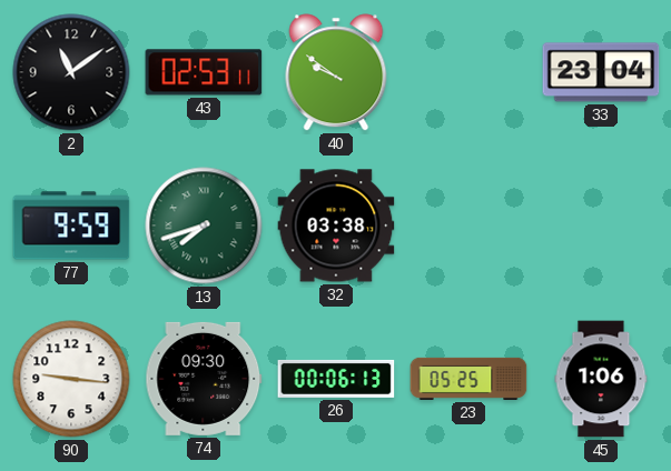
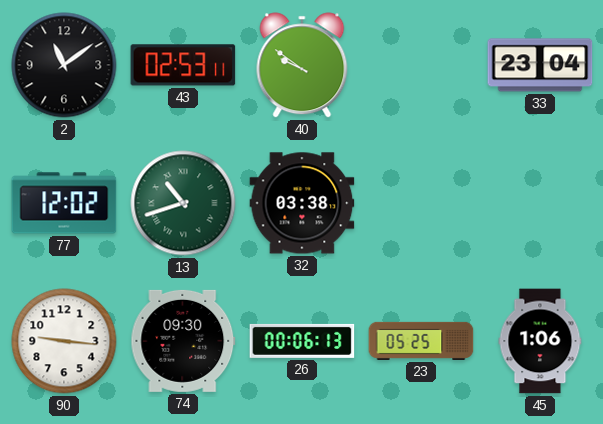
77: 9:59 -> 12:02
13: 7:42 -> 10:42
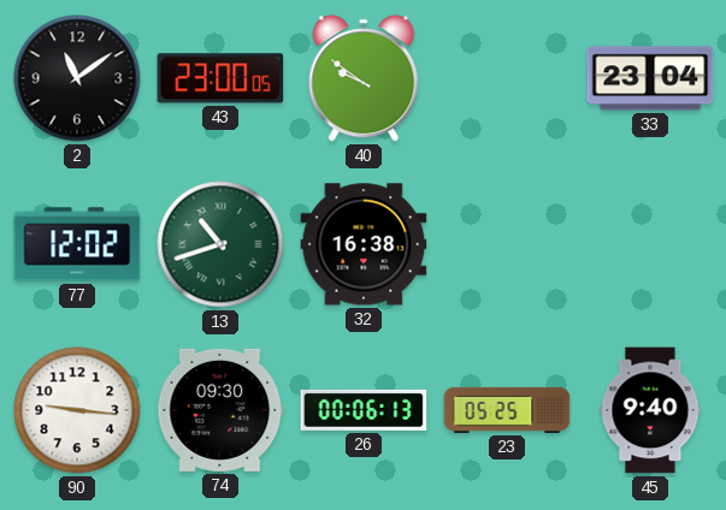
43: 02:53 -> 23:00
32: 03:38 -> 16:38
45: 1:06 -> 9:40
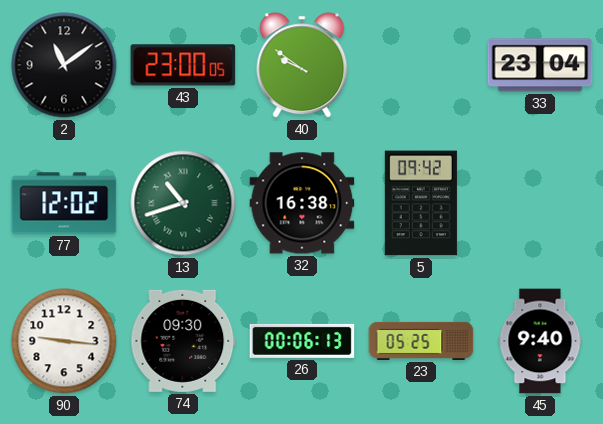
5: none -> 09:42
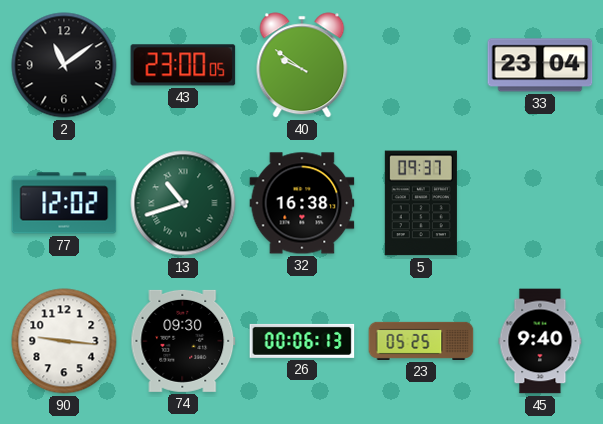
5: 09:42 -> 09:37
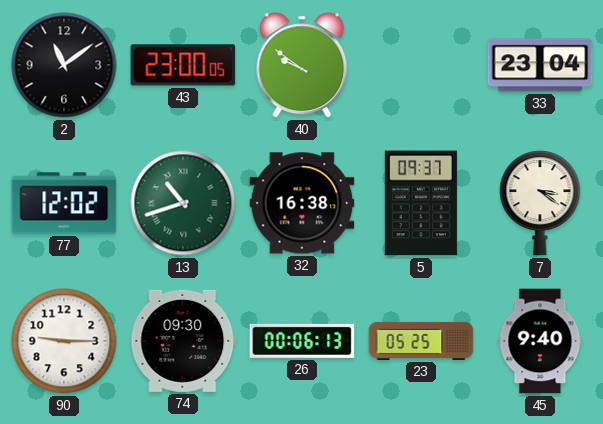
7: none -> 3:21
90: 9:16 -> 9:15
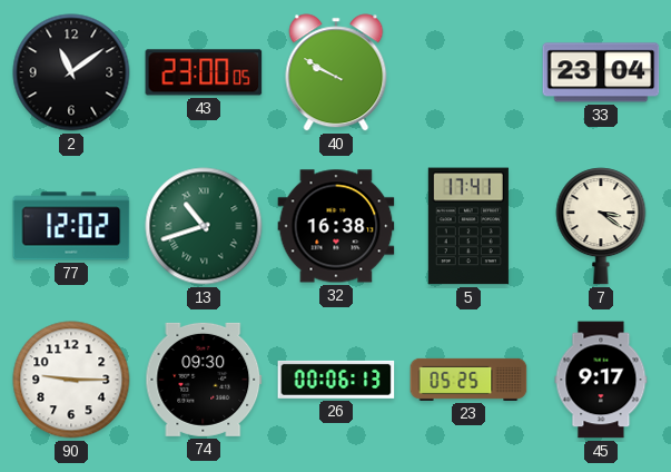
40: 9:51 -> 9:50
5: 09:37 -> 17:41
45: 9:40 -> 9:17
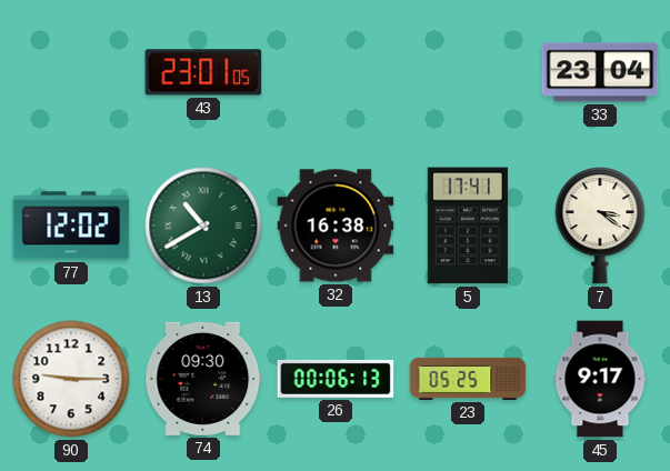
2: 11:09 -> none
43: 23:00 -> 23:01
40: 9:50 -> none
13: 10:42 -> 10:40
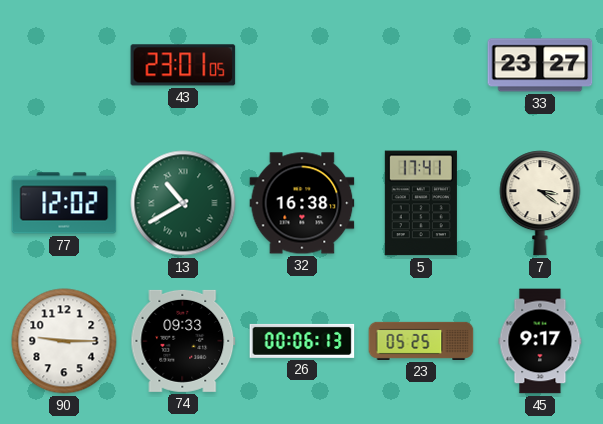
33: 23:04 -> 23:27
74: 09:30 -> 09:33
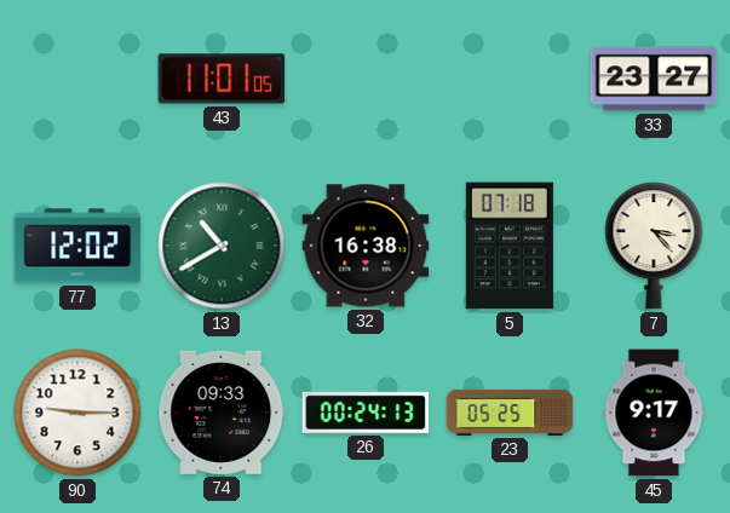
43: 23:01 -> 11:01
5: 17:41 -> 07:18
7: 3:21 -> 3:23
26: 00:06 -> 00:24
